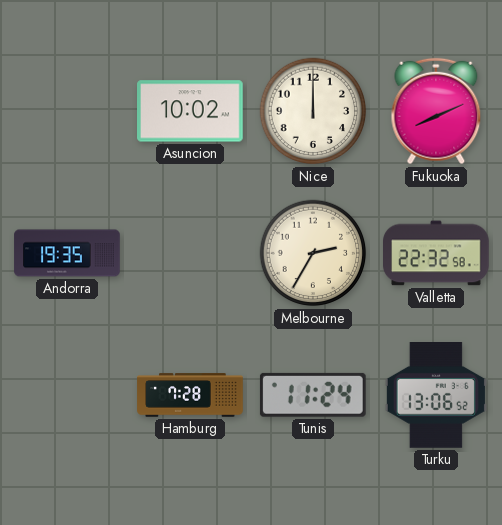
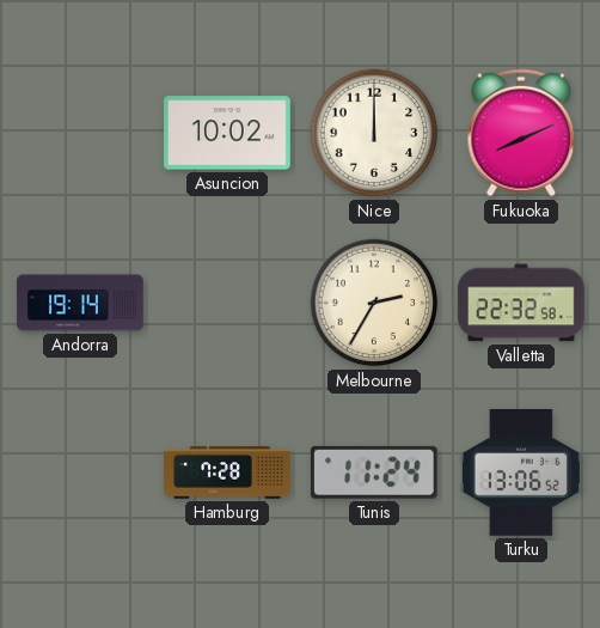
Andorra: 19:35 -> 19:14
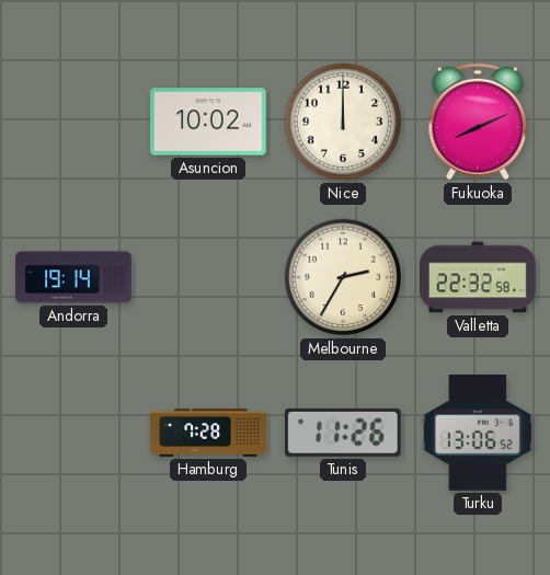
Tunis: 11:24 -> 11:26
